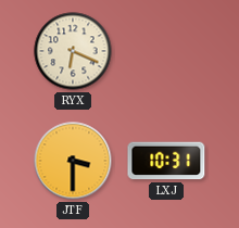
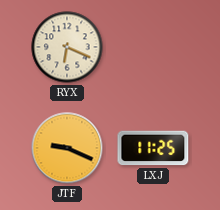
JTF: 3:30 -> 9:19
LXJ: 10:31 -> 11:25
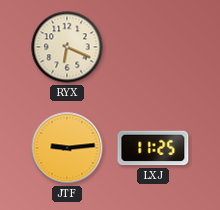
JTF: 9:19 -> 9:14
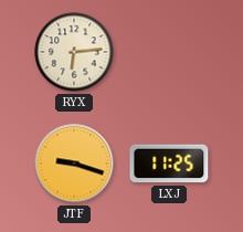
RYX: 6:19 -> 6:14
JTF: 9:14 -> 9:18
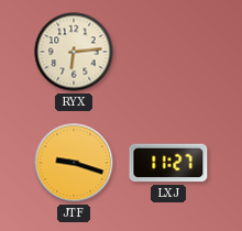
LXJ: 11:25 -> 11:27
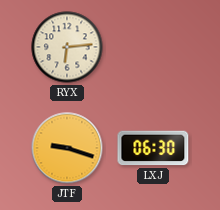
LXJ: 11:27 -> 06:30
